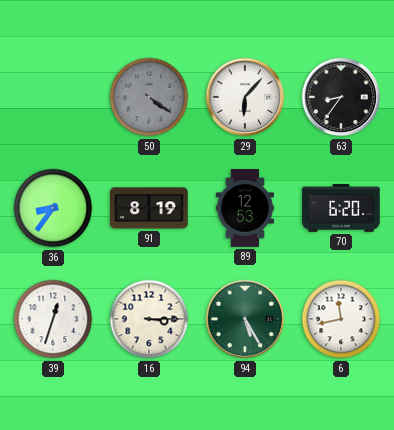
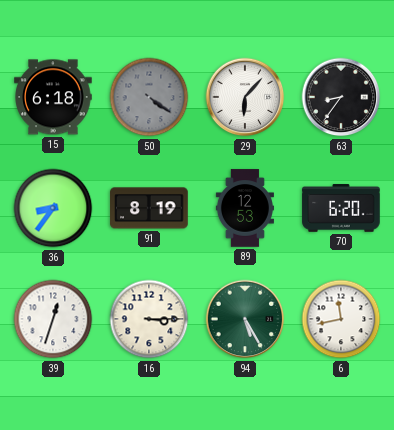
15: none -> 6:18
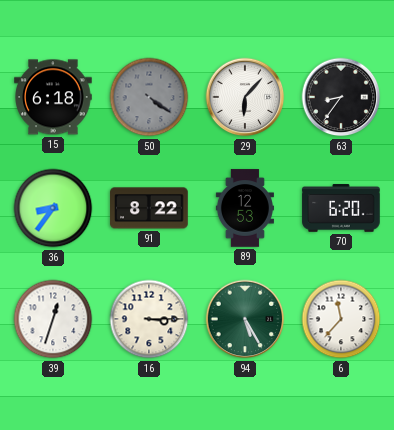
91: 8:19 -> 8:22
6: 11:43 -> 11:37
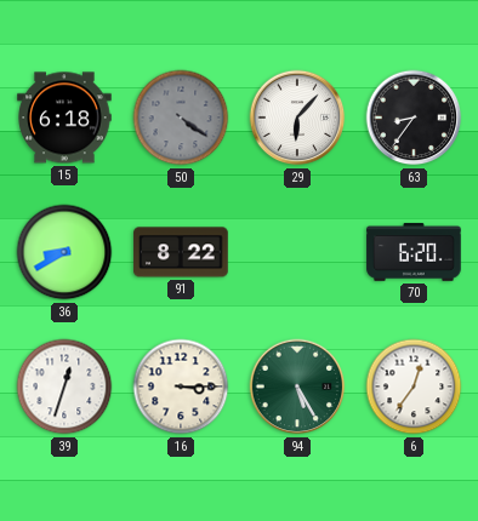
36: 8:36 -> 8:40
89: 12:53 -> none
6: 11:37 -> 12:36
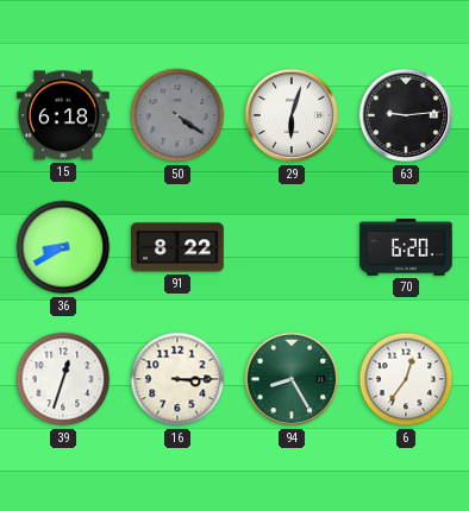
29: 6:07 -> 6:03
63: 8:36 -> 9:14
94: 5:25 -> 8:25
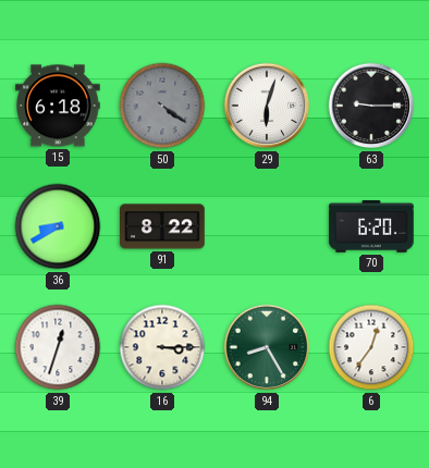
63: 9:14 -> 9:15
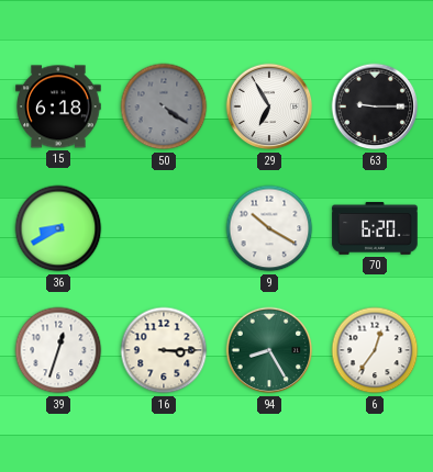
29: 6:03 -> 6:55
91: 8:22 -> none
9: none -> 10:20
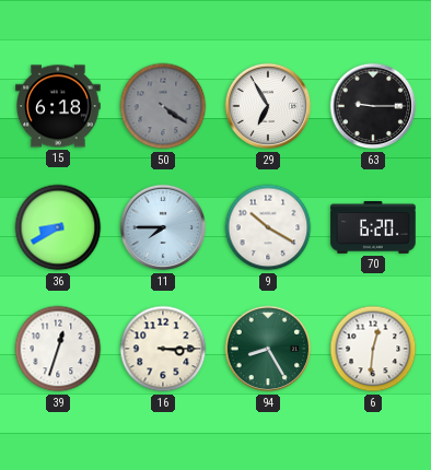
11: none -> 7:45
6: 12:36 -> 12:31
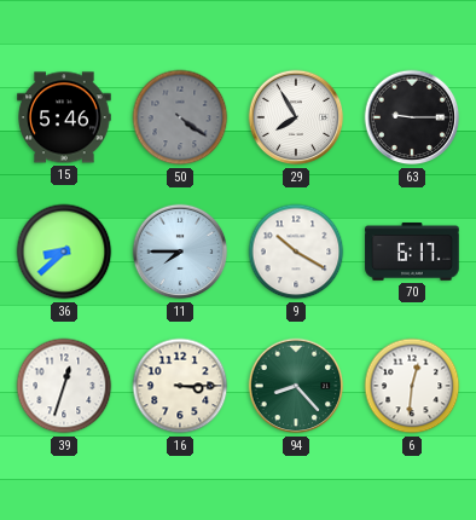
15: 6:18 -> 5:46
29: 6:55 -> 7:55
36: 8:40 -> 8:38
70: 6:20 -> 6:17
94: 8:25 -> 8:23
